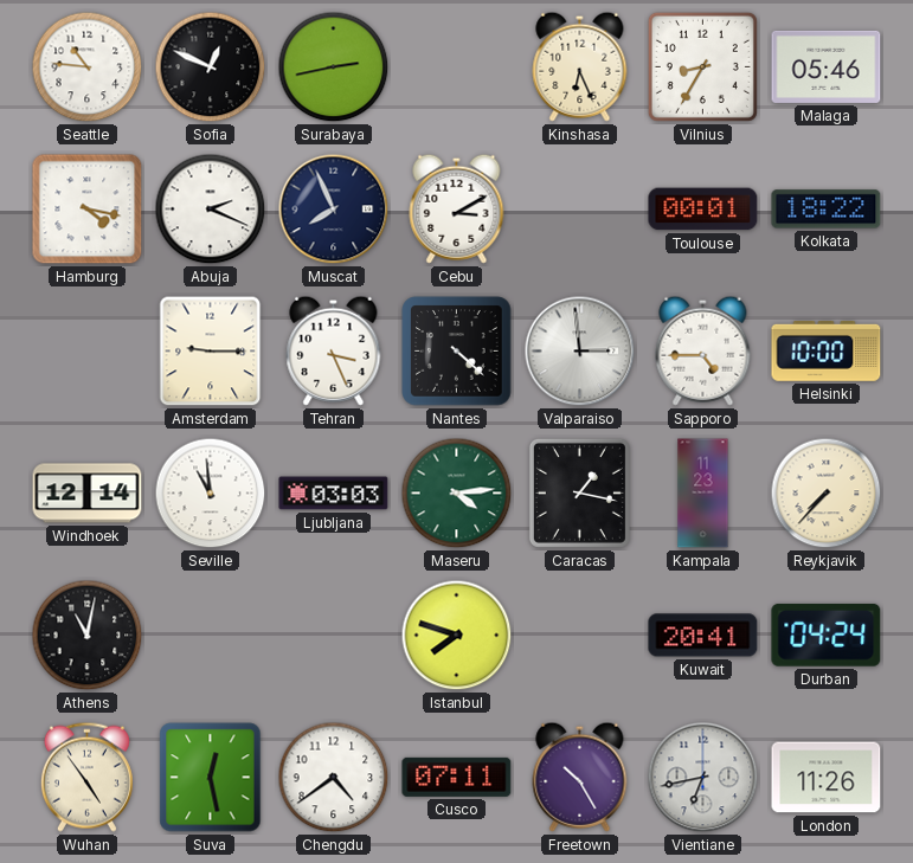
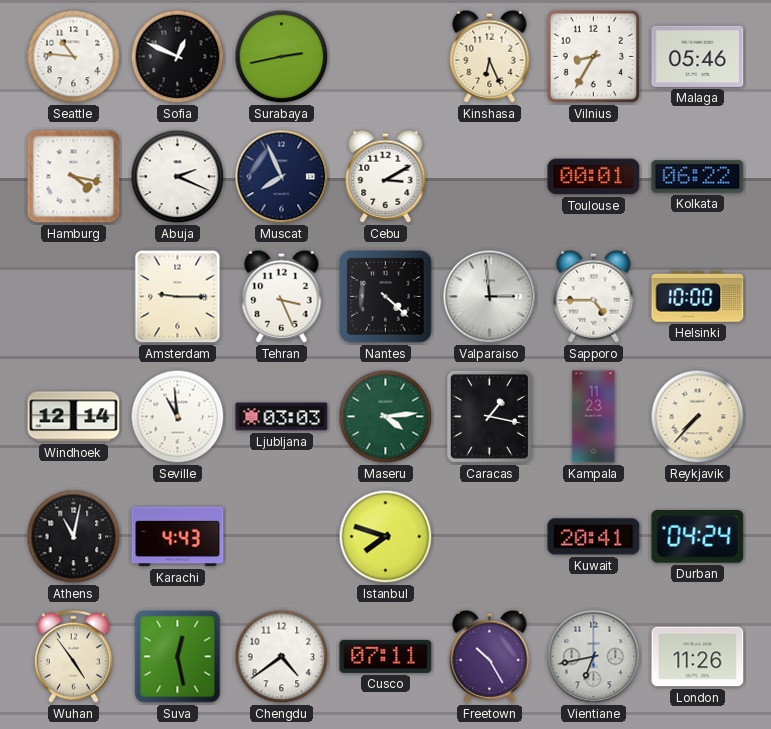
Kolkata: 18:22 -> 06:22
Karachi: none -> 4:43
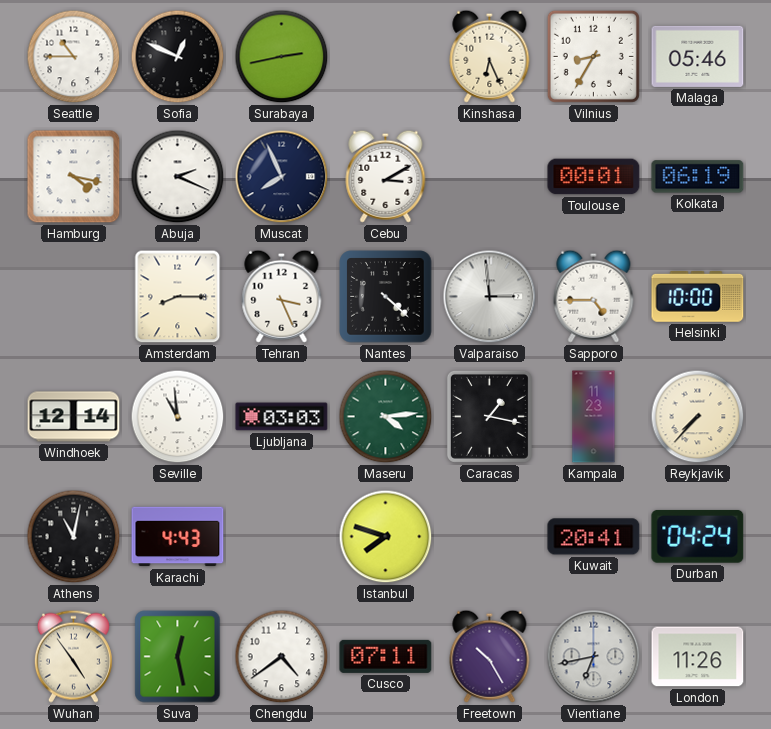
Seattle: 10:46 -> 10:45
Kolkata: 06:22 -> 06:19
Amsterdam: 9:15 -> 8:15
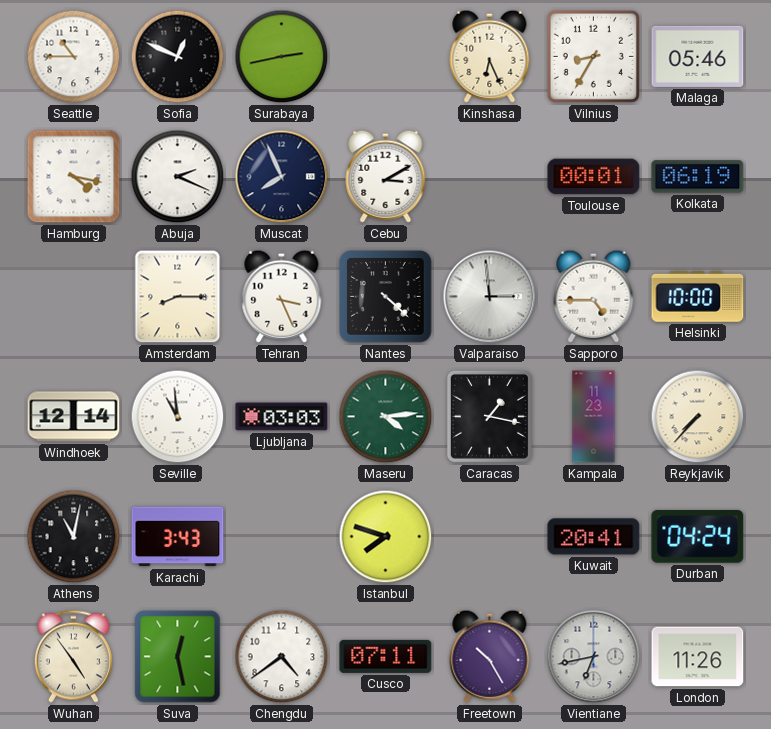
Karachi: 4:43 -> 3:43
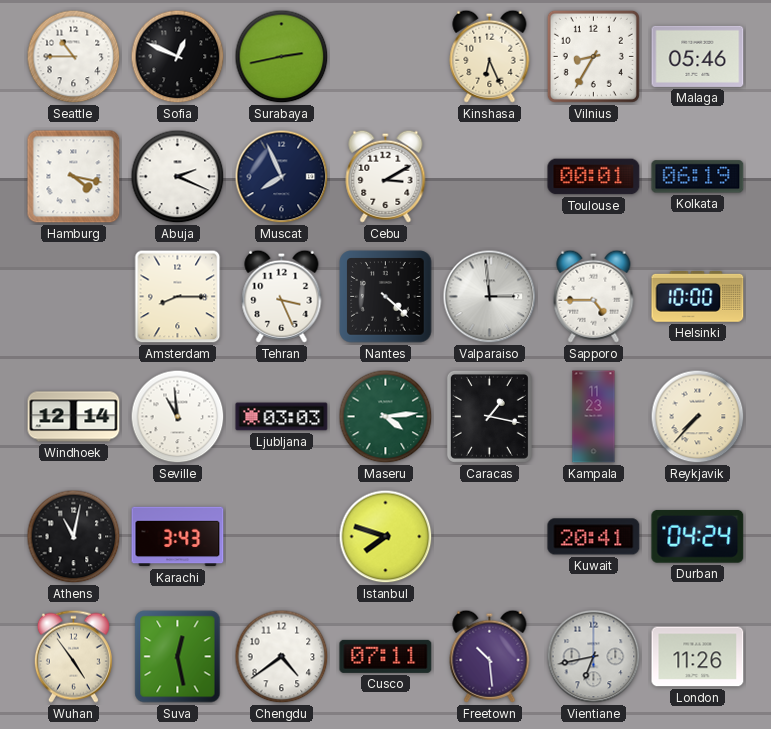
Freetown: 10:25 -> 10:29
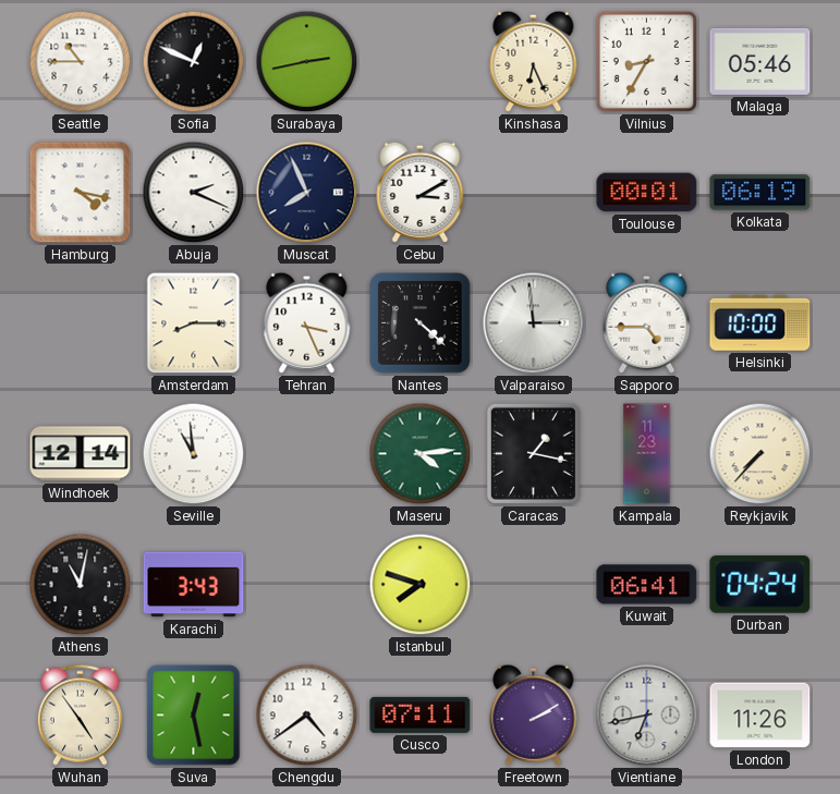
Ljubljana: 03:03 -> none
Kuwait: 20:41 -> 06:41
Freetown: 10:29 -> 2:10
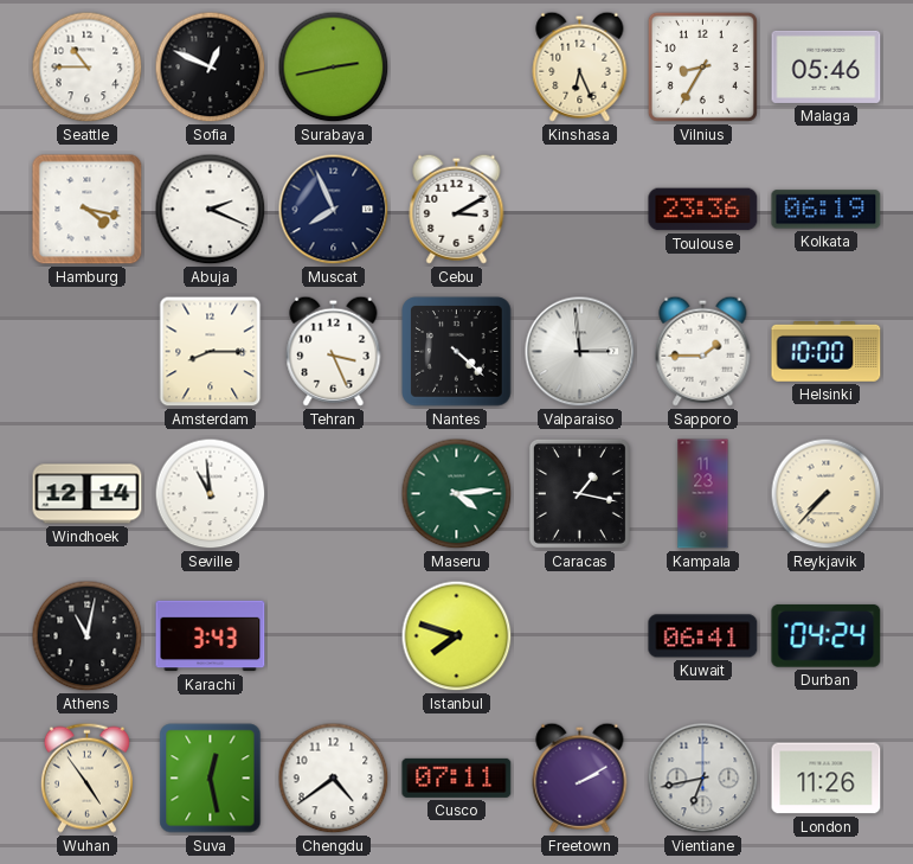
Toulouse: 00:01 -> 23:36
Sapporo: 4:45 -> 1:45
